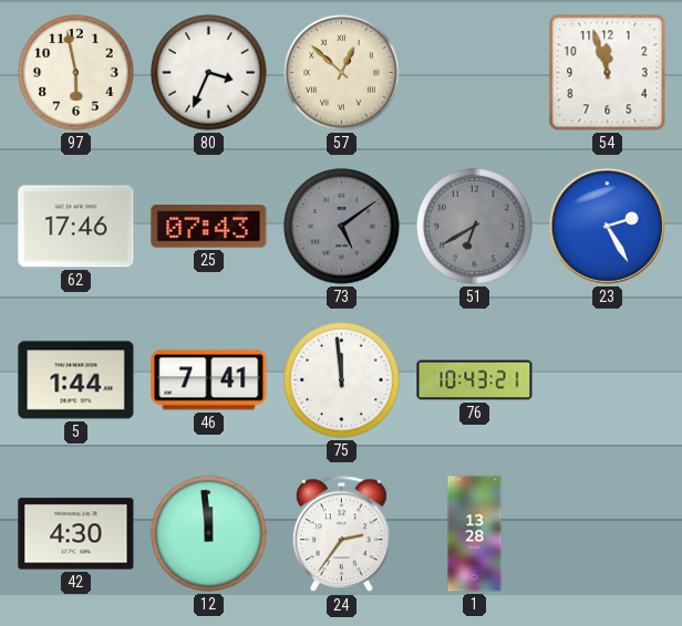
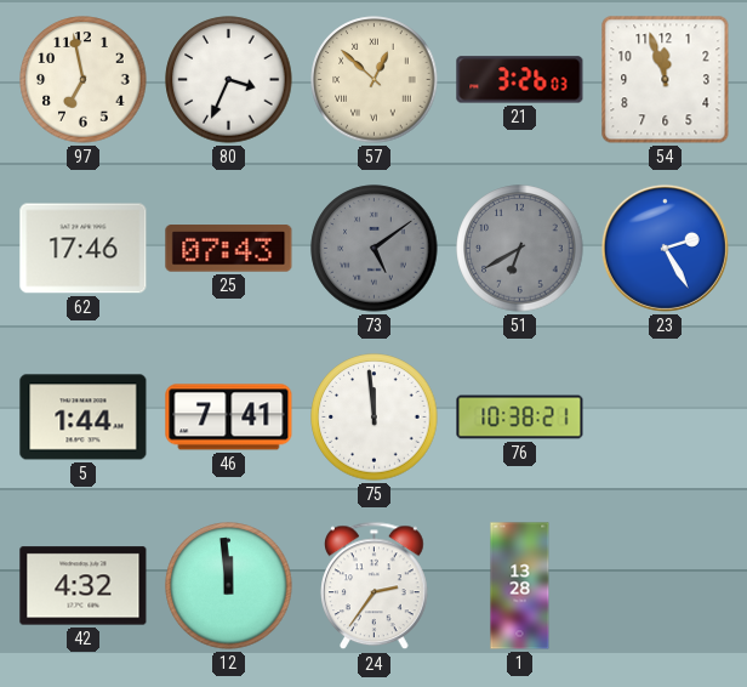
97: 5:58 -> 6:58
21: none -> 3:26
76: 10:43 -> 10:38
42: 4:30 -> 4:32
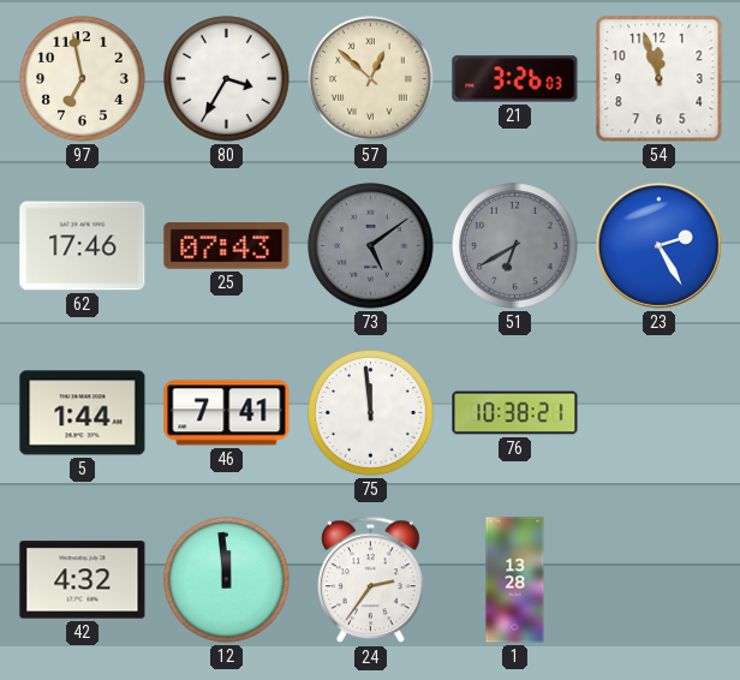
80: 3:34 -> 3:35
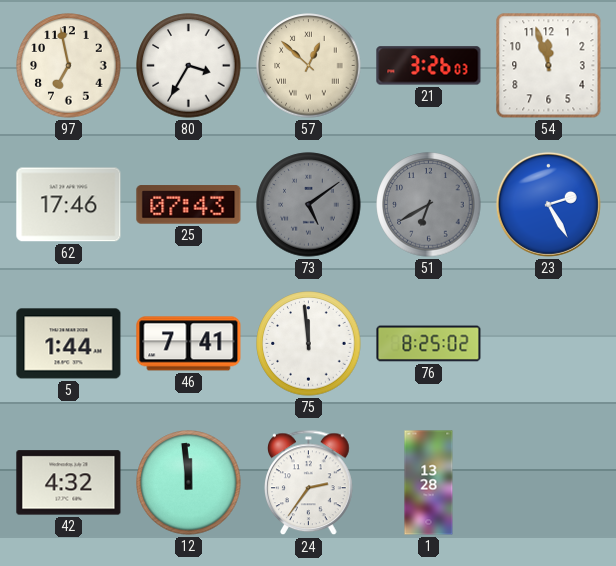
76: 10:38 -> 8:25
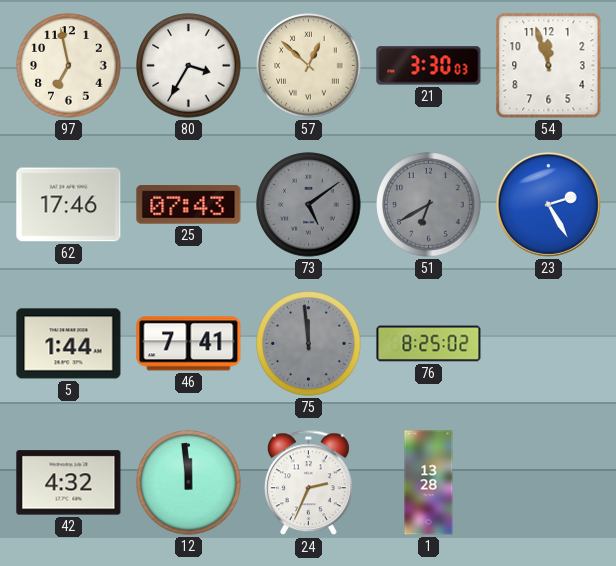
21: 3:26 -> 3:30
75 dial: white -> grey
24: 2:36 -> 2:34
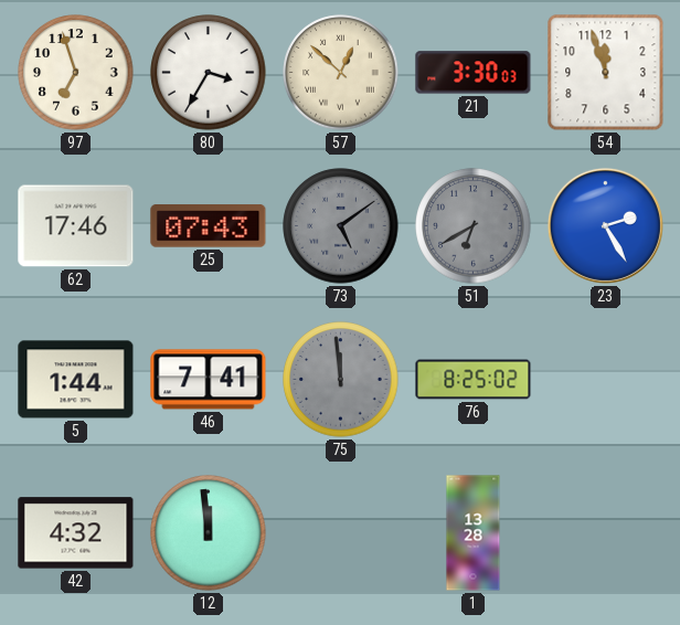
97: 6:58 -> 6:57
24: 2:34 -> none
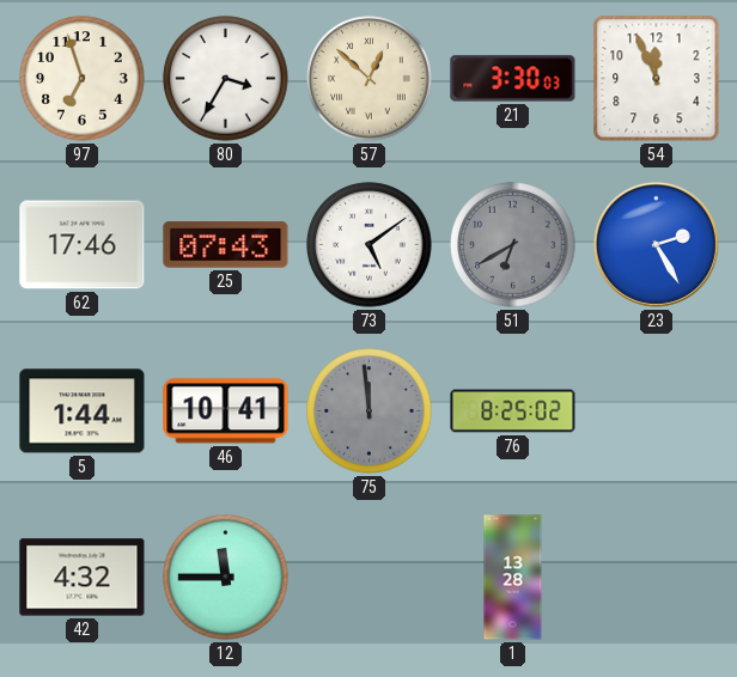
54: 11:57 -> 11:56
73 dial: grey -> white
46: 7:41 -> 10:41
12: 11:59 -> 11:45
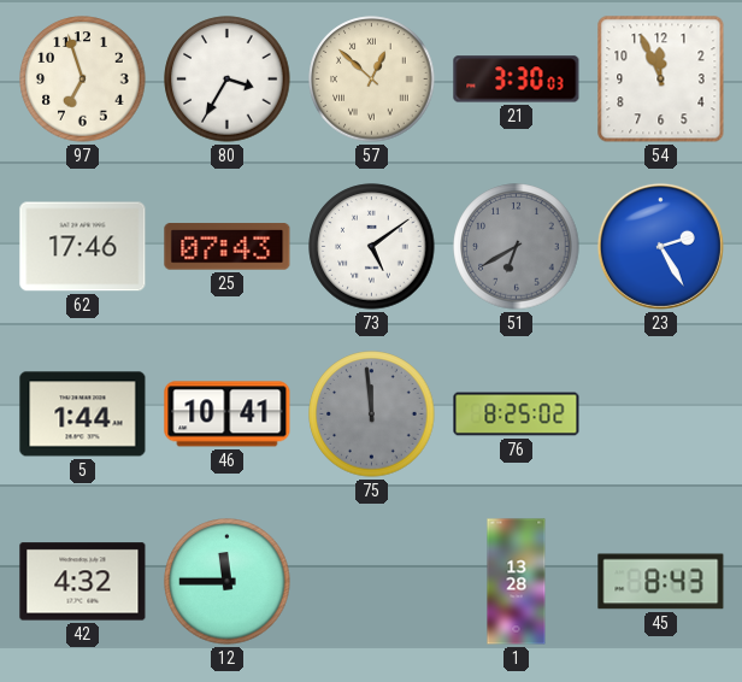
45: none -> 8:43
